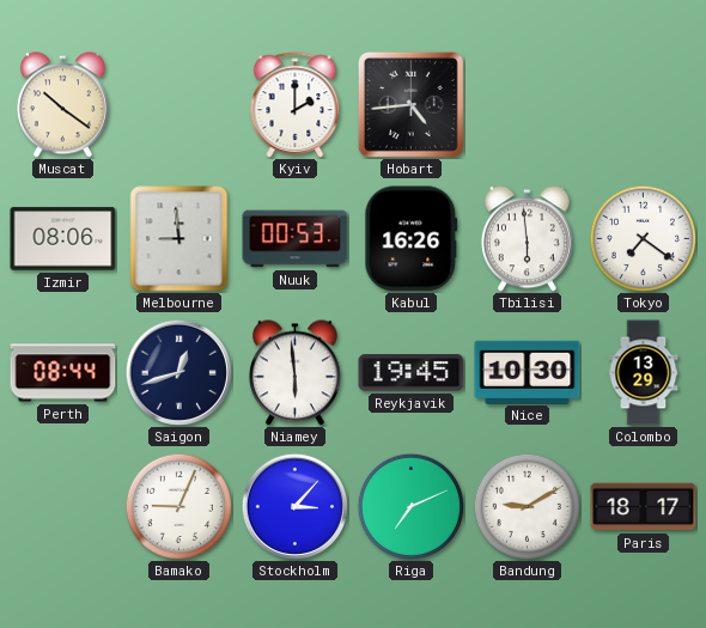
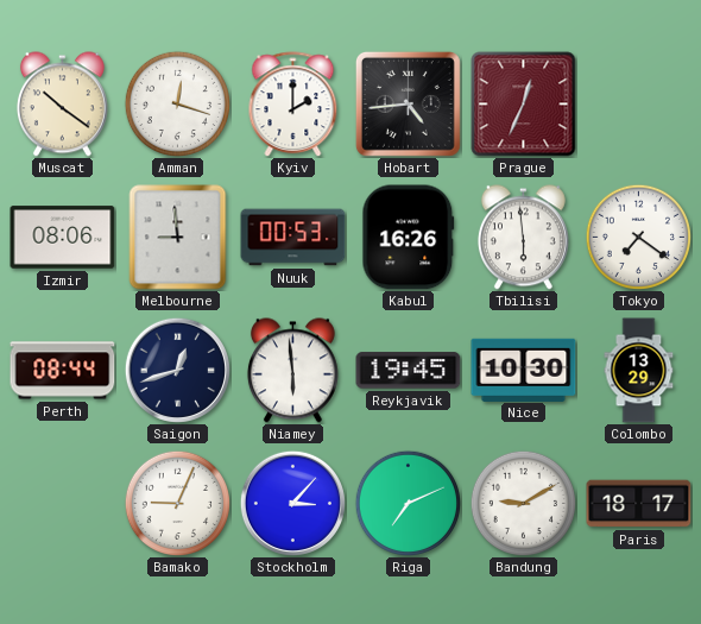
Amman: none -> 12:18
Prague: none -> 12:34
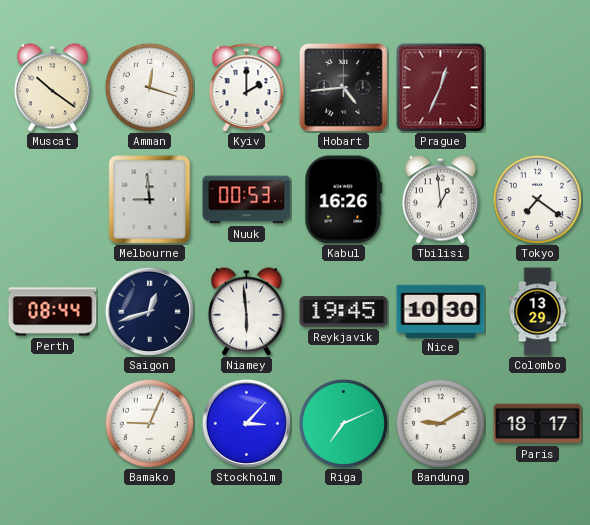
Izmir: 08:06 -> none
Tbilisi: 5:59 -> 12:59
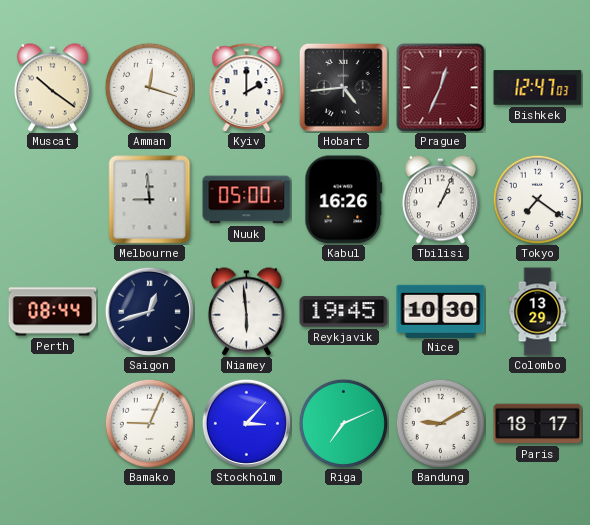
Bishkek: none -> 12:47
Nuuk: 00:53 -> 05:00
Tbilisi: 12:59 -> 1:04
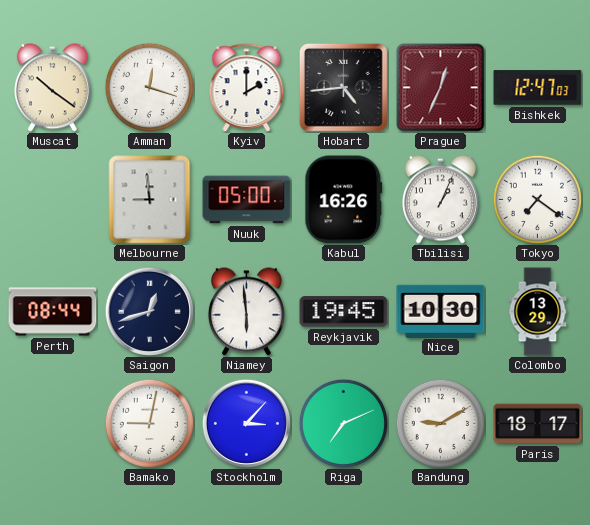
Bamako: 9:04 -> 9:02
